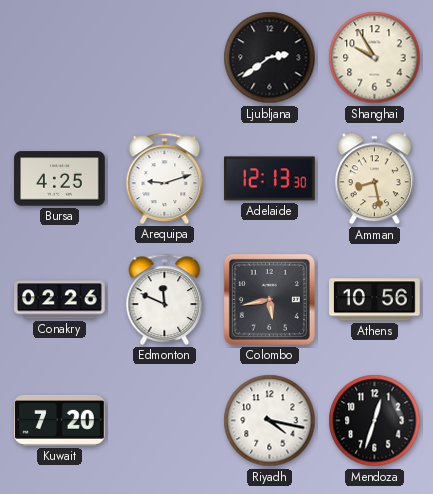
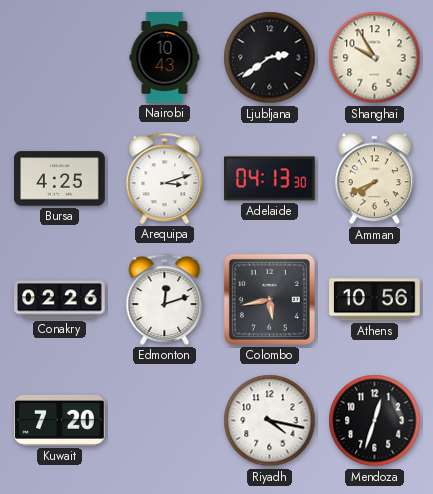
Nairobi: none -> 10:43
Arequipa: 9:12 -> 3:12
Adelaide: 12:13 -> 04:13
Amman: 8:28 -> 7:41
Edmonton: 11:49 -> 12:12
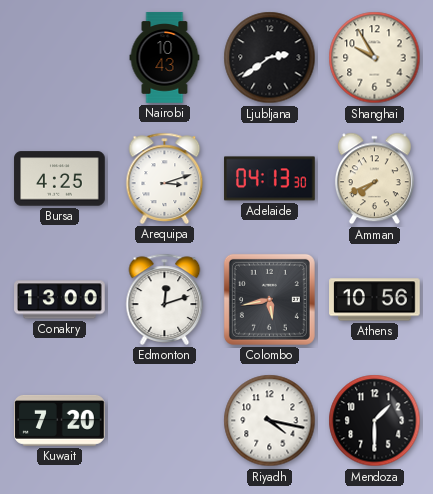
Conakry: 02:26 -> 13:00
Mendoza: 12:33 -> 1:30
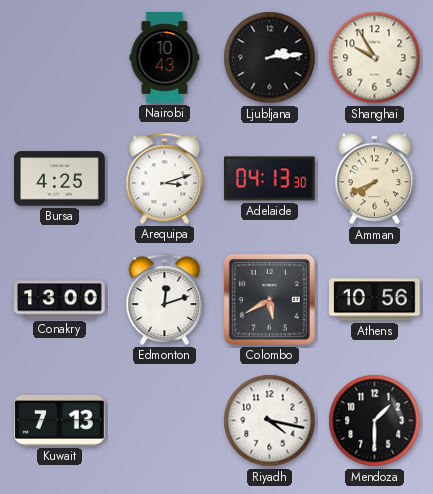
Ljubljana: 2:39 -> 2:14
Colombo: 5:43 -> 5:40
Kuwait: 7:20 -> 7:13
